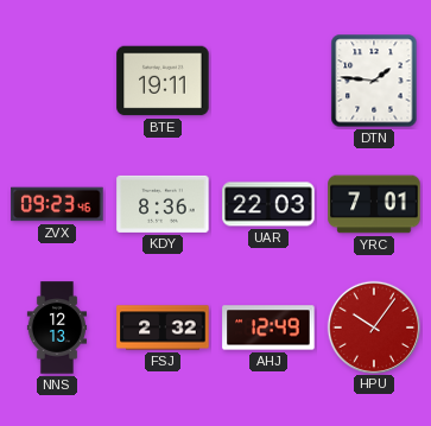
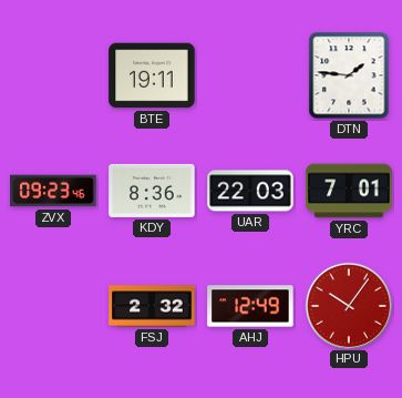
NNS: 12:13 -> none
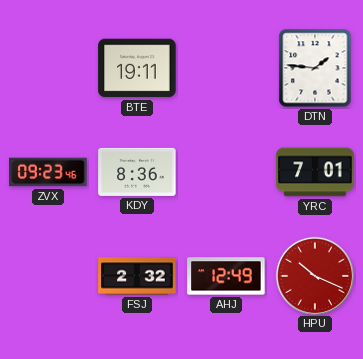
UAR: 22:03 -> none
HPU: 10:06 -> 10:19
